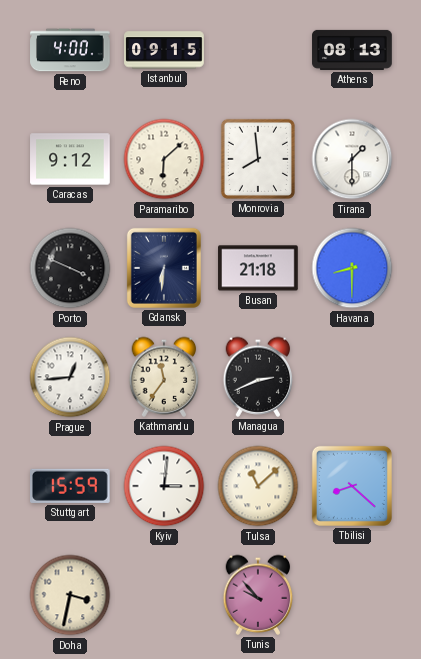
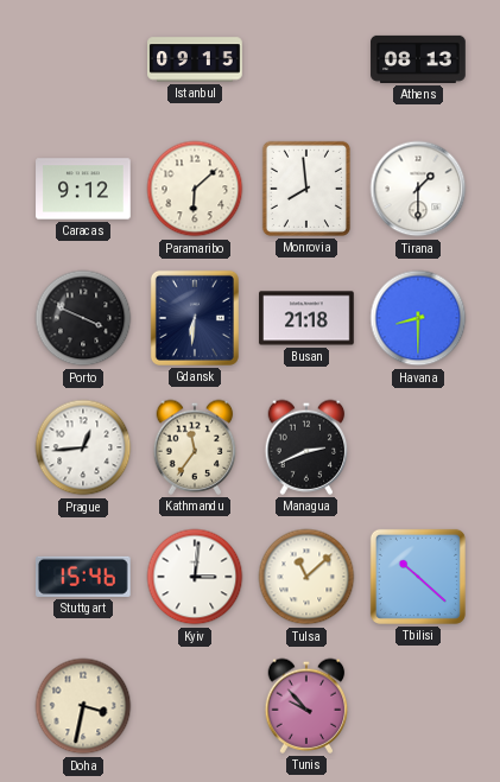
Reno: 4:00 -> none
Stuttgart: 15:59 -> 15:46
Tbilisi: 8:22 -> 10:22
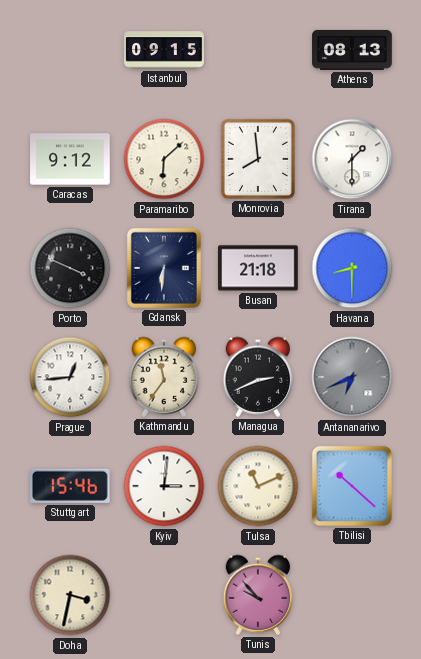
Antananarivo: none -> 6:41
Tulsa: 11:08 -> 11:11
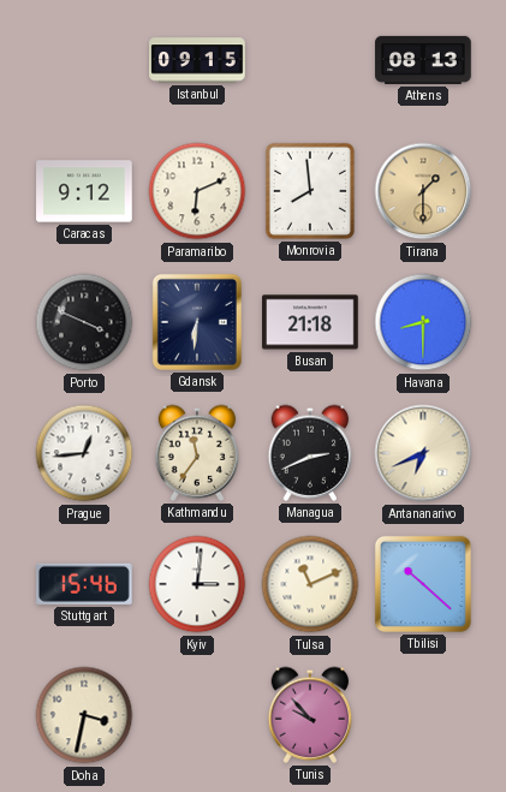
Paramaribo: 6:08 -> 6:11
Tirana dial: white -> champagne
Antananarivo dial: grey -> cream
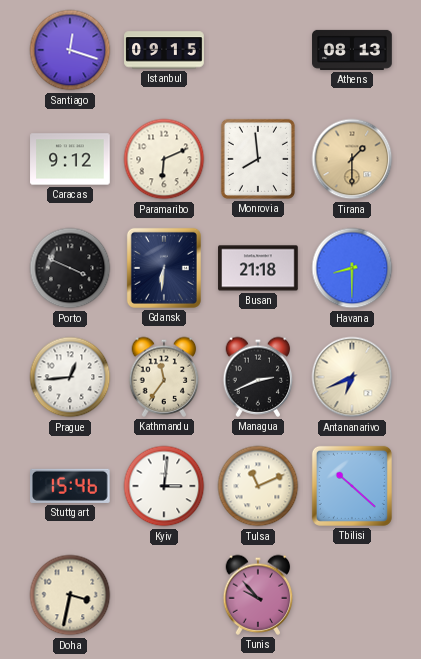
Santiago: none -> 12:18
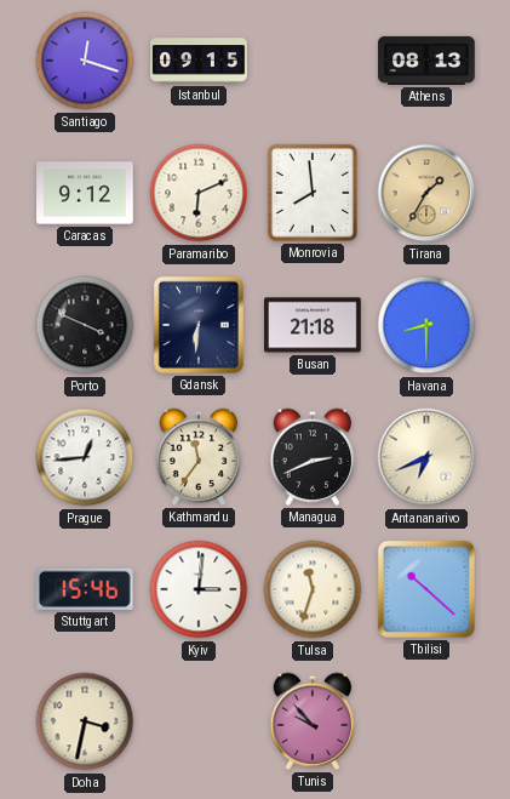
Tirana: 1:30 -> 1:35
Tulsa: 11:11 -> 11:33
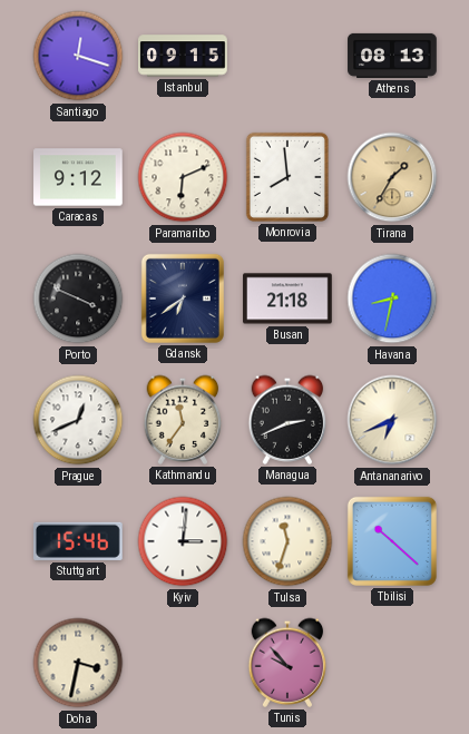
Gdansk: 6:31 -> 6:39
Havana: 8:30 -> 8:32
Prague: 12:44 -> 12:41
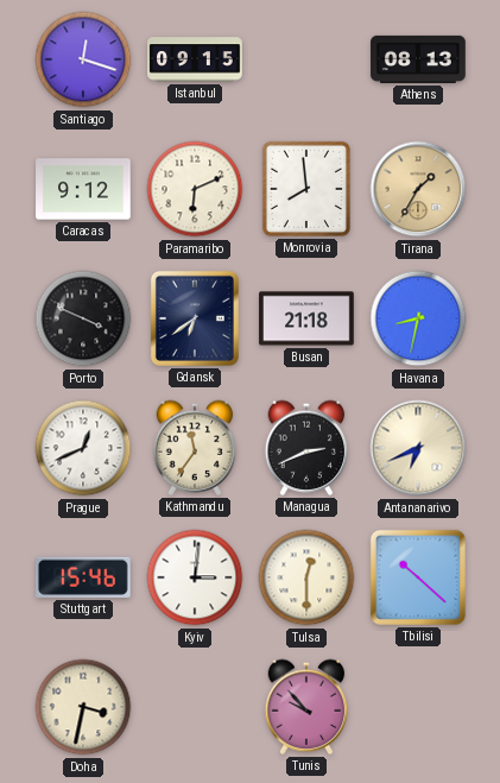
Tulsa: 11:33 -> 12:30
